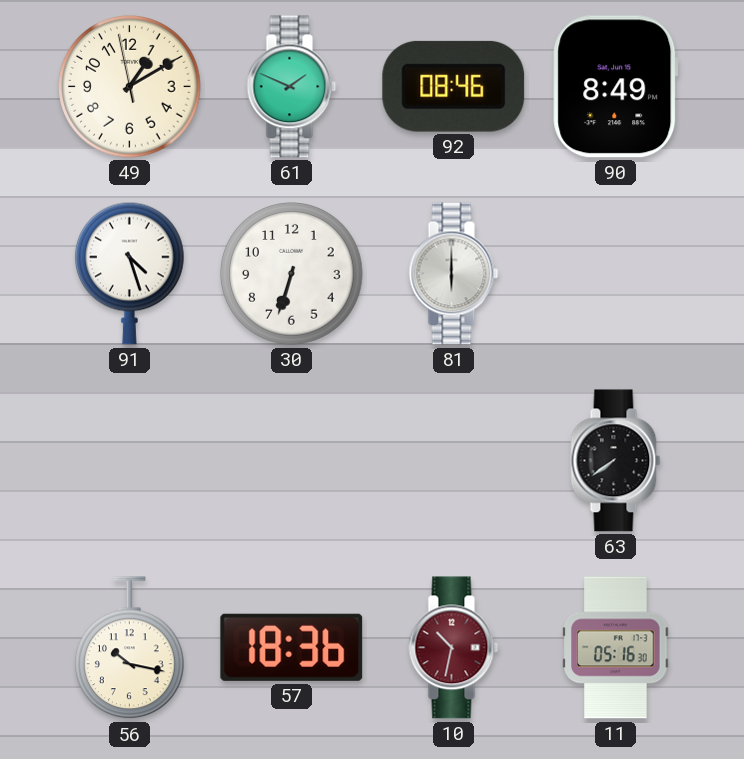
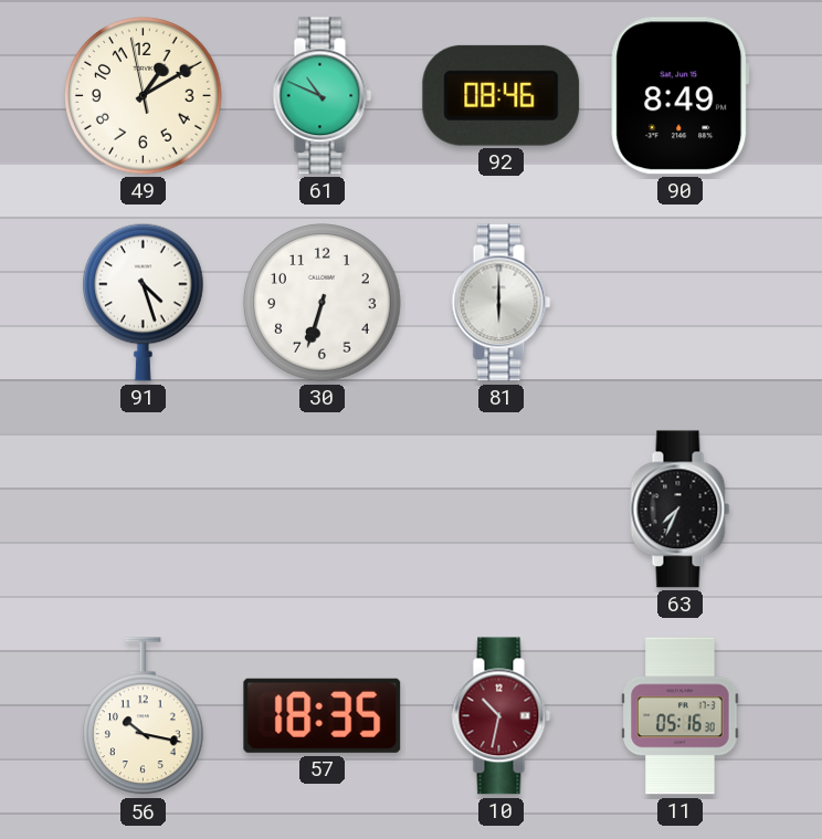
61: 1:49 -> 10:49
63: 7:39 -> 7:34
57: 18:36 -> 18:35
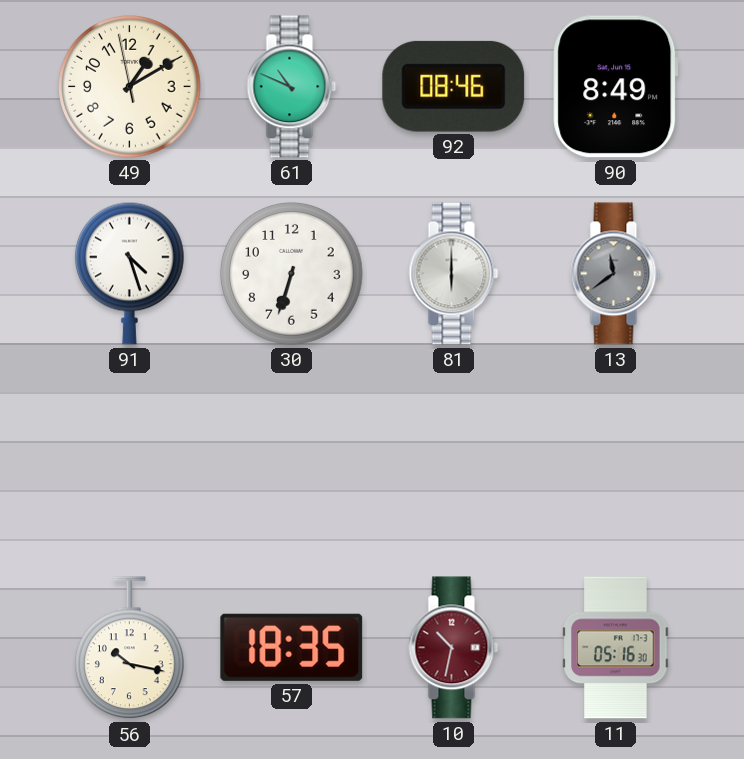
13: none -> 11:39
63: 7:34 -> none
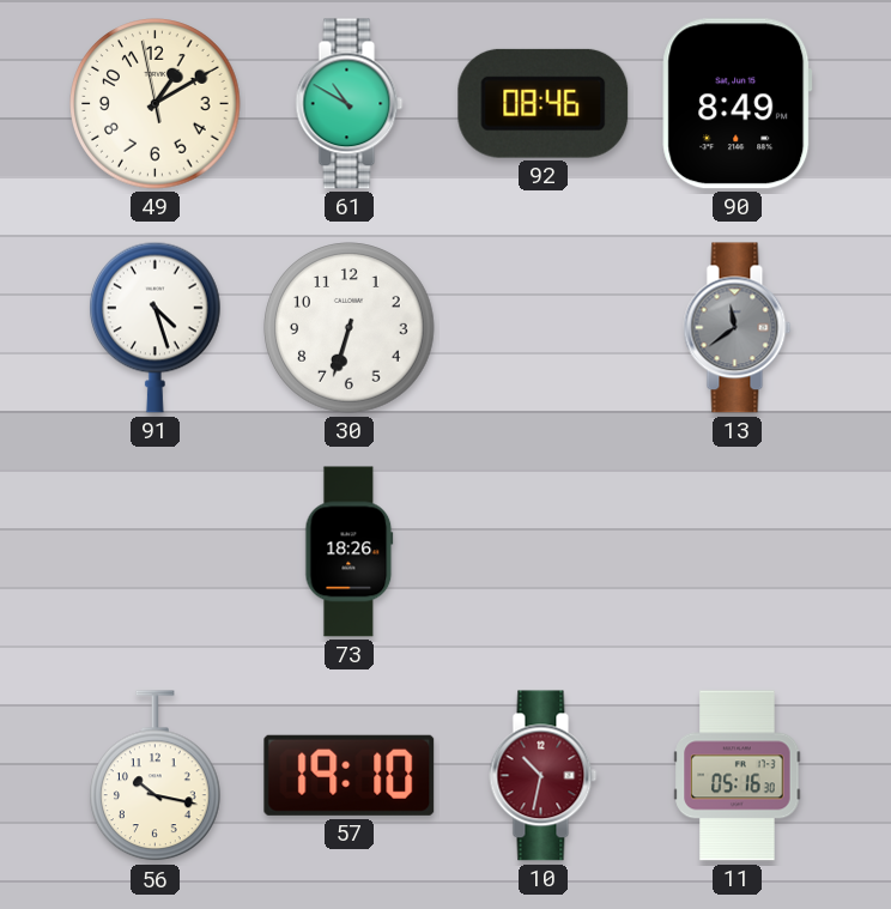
61: 10:49 -> 10:50
81: 6:00 -> none
73: none -> 18:26
57: 18:35 -> 19:10
